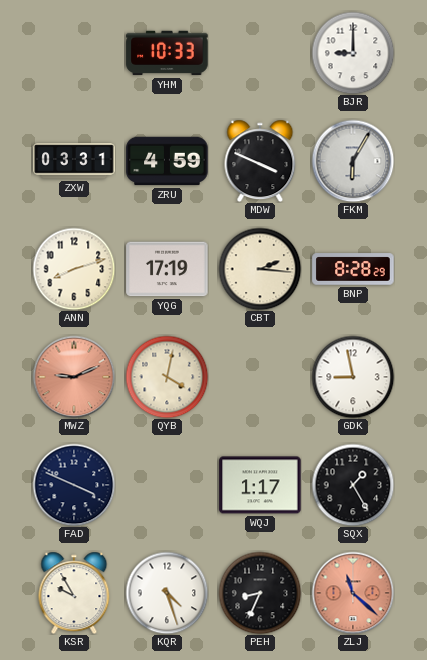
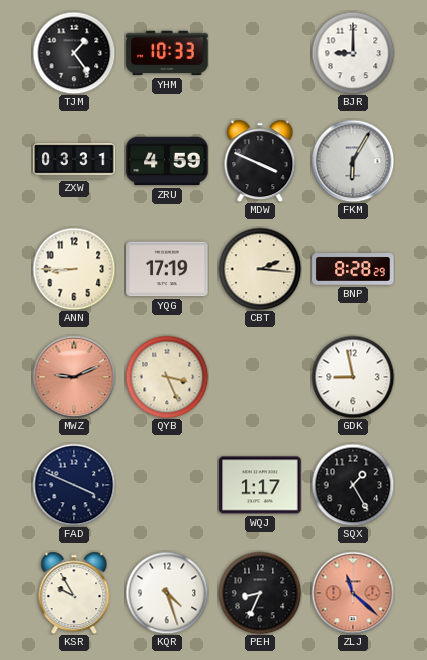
TJM: none -> 1:24
ANN: 8:12 -> 8:45
QYB: 4:02 -> 3:26
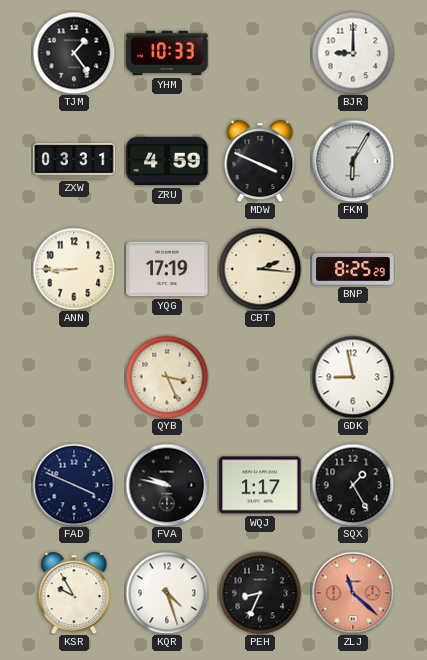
BNP: 8:28 -> 8:25
MWZ: 9:11 -> none
FVA: none -> 9:47
